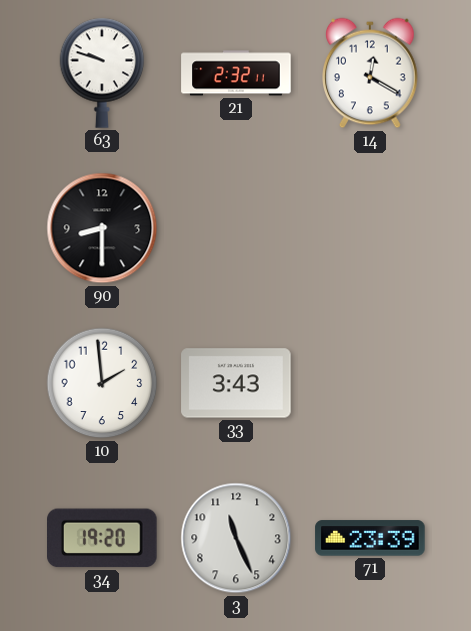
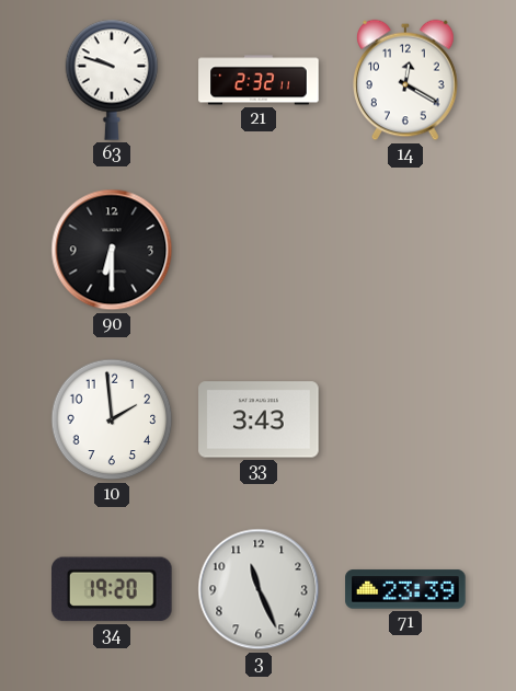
90: 8:30 -> 6:30
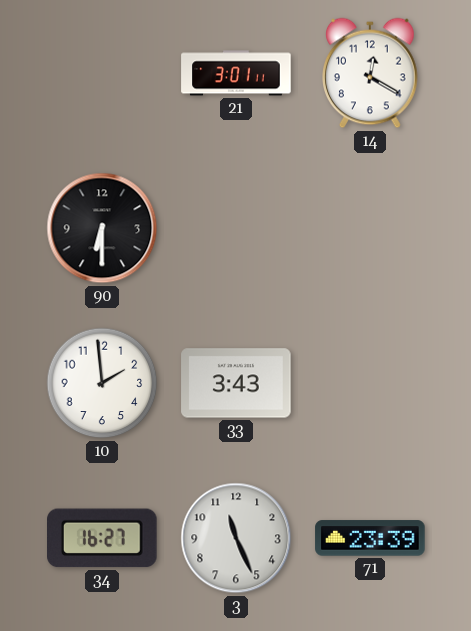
63: 9:48 -> none
21: 2:32 -> 3:01
34: 19:20 -> 16:27
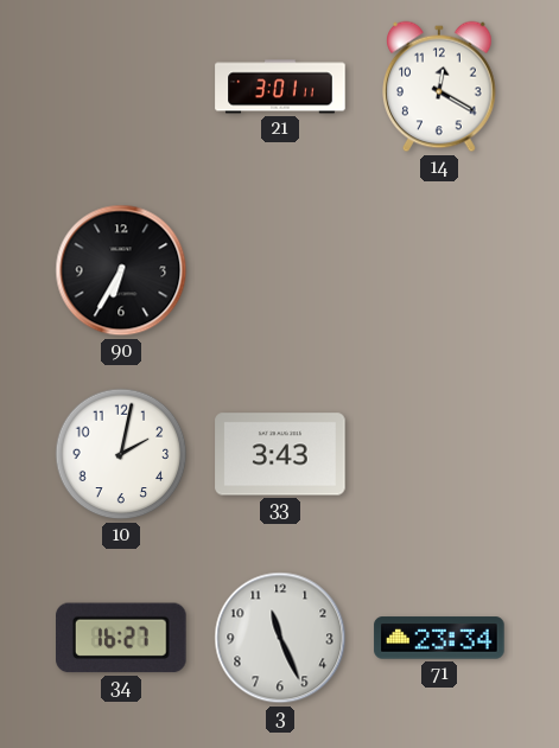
90: 6:30 -> 6:35
10: 1:59 -> 2:02
71: 23:39 -> 23:34
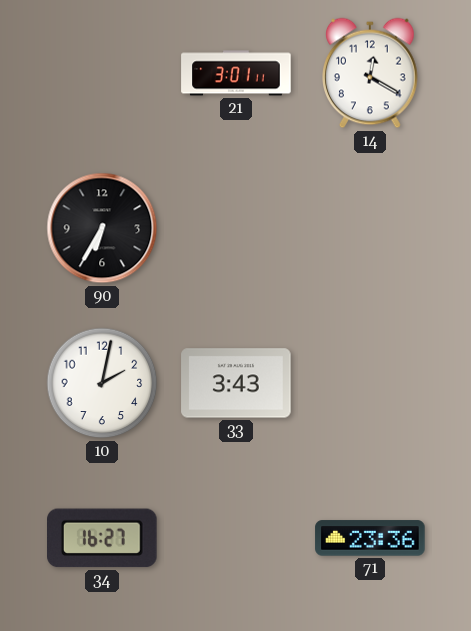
3: 11:26 -> none
71: 23:34 -> 23:36
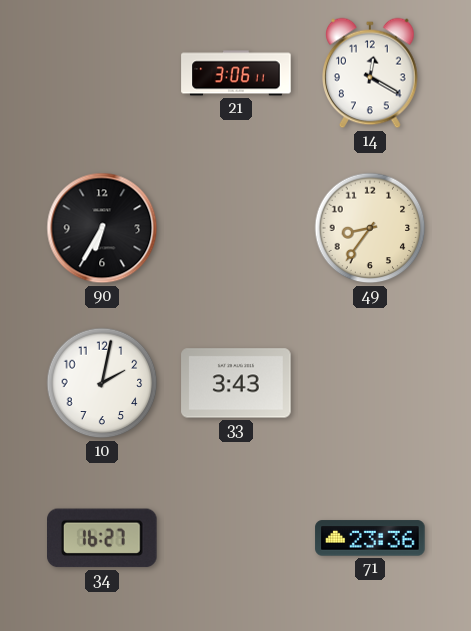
21: 3:01 -> 3:06
49: none -> 8:36
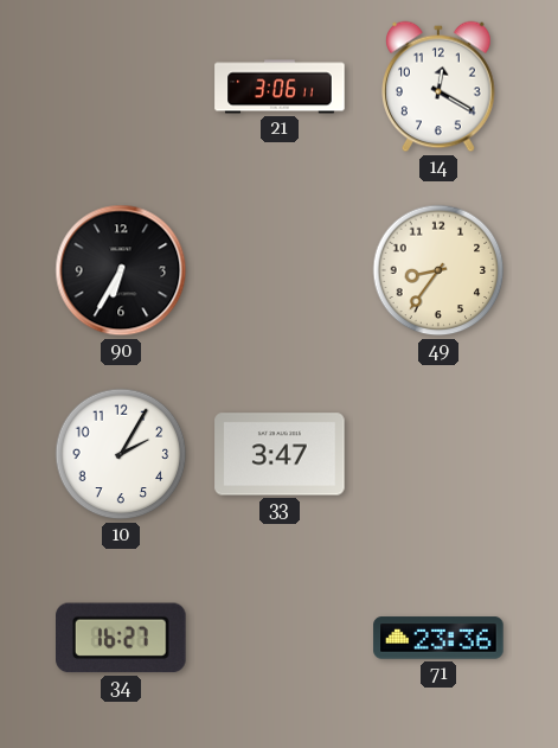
10: 2:02 -> 2:05
33: 3:43 -> 3:47
